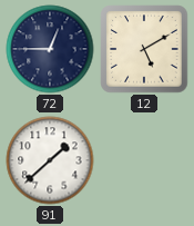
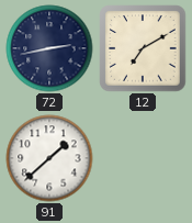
72: 12:45 -> 2:43
12: 5:10 -> 7:10
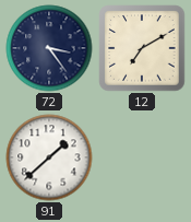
72: 2:43 -> 3:24
